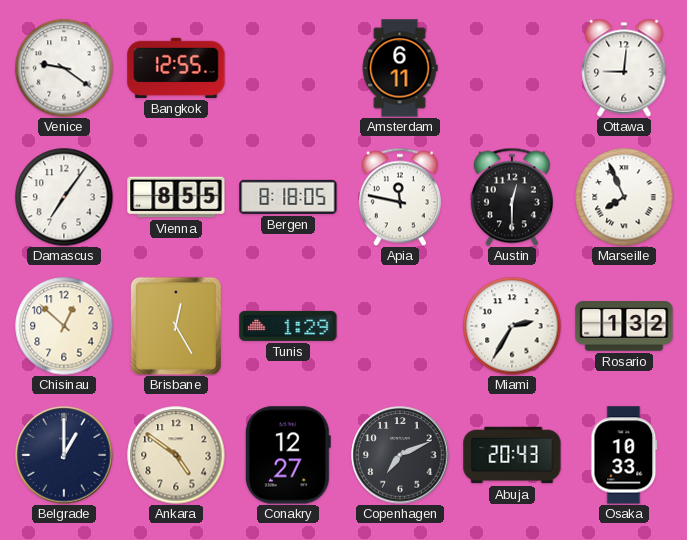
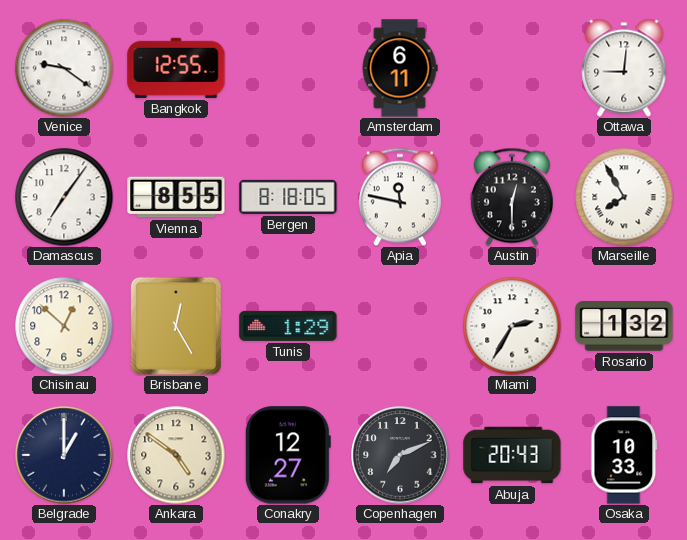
Marseille: 7:56 -> 7:55
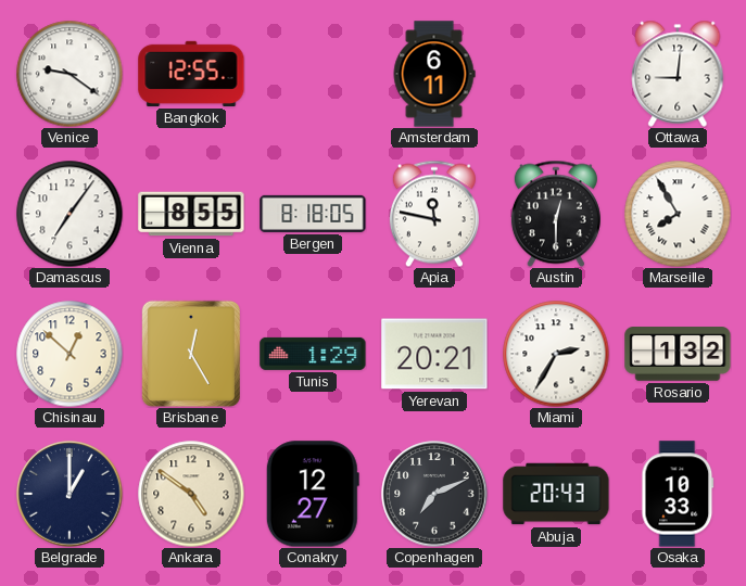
Yerevan: none -> 20:21
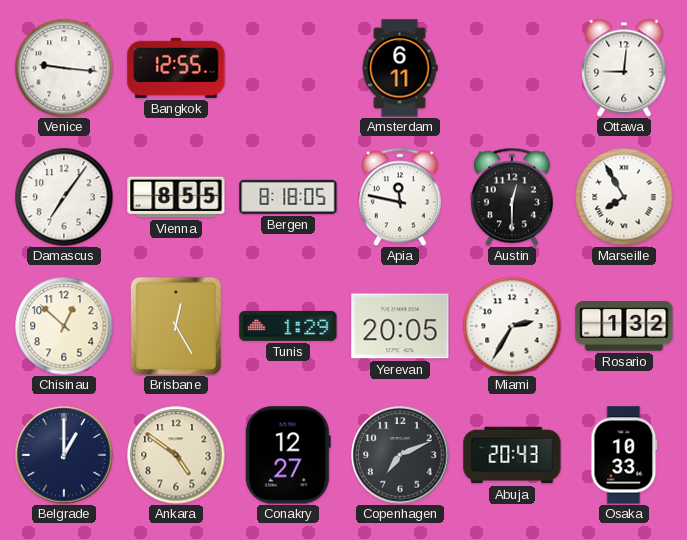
Venice: 9:21 -> 9:16
Yerevan: 20:21 -> 20:05
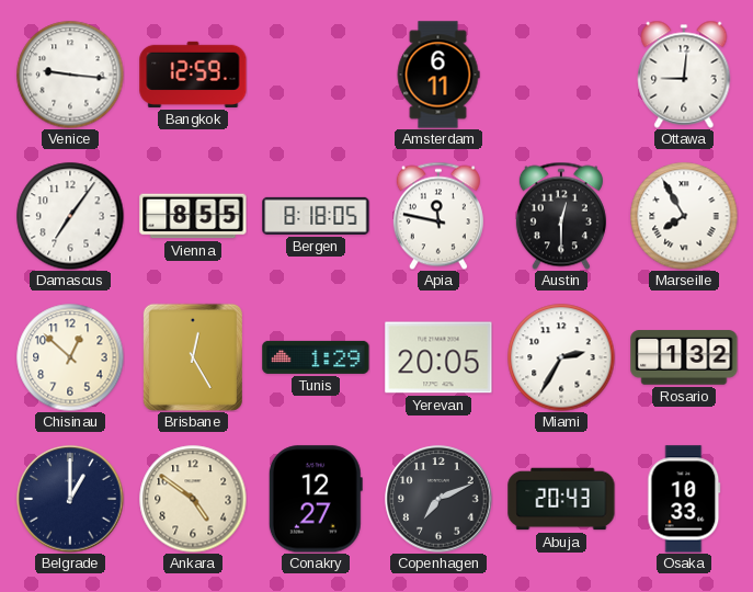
Bangkok: 12:55 -> 12:59
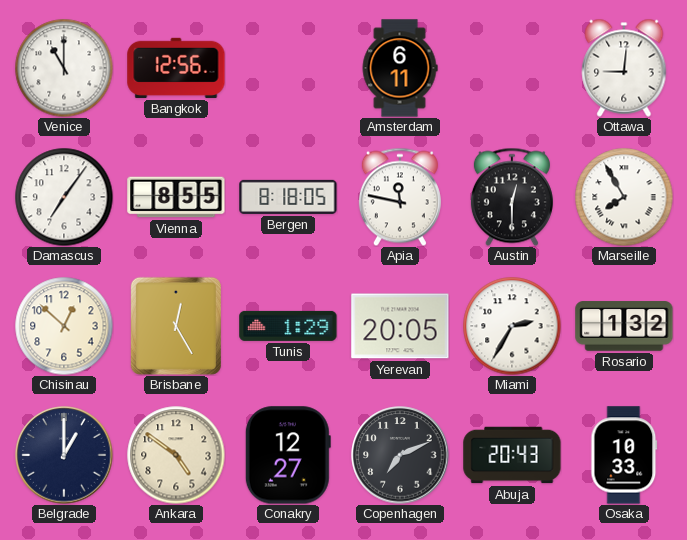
Venice: 9:16 -> 11:00
Bangkok: 12:59 -> 12:56
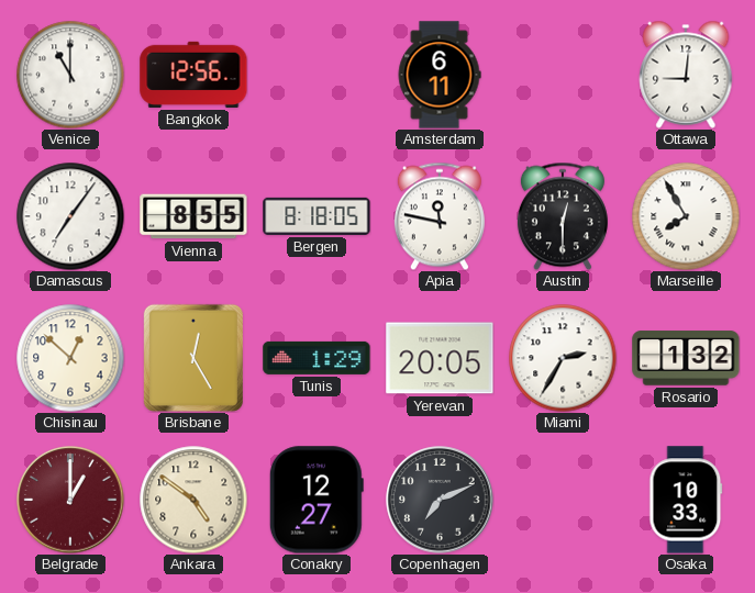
Belgrade dial: navy -> burgundy
Abuja: 20:43 -> none
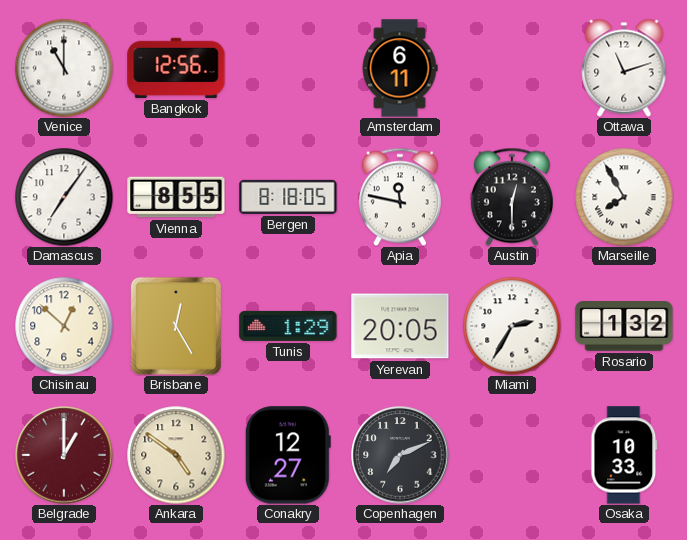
Ottawa: 9:01 -> 11:12
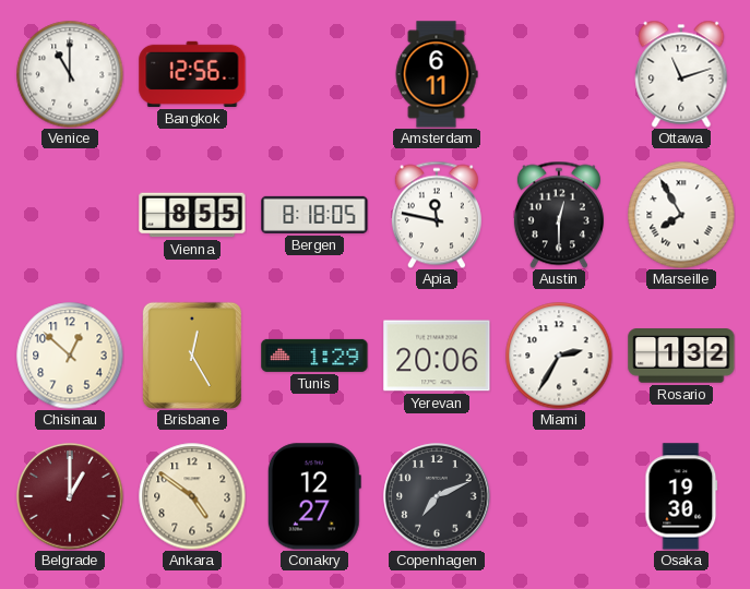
Damascus: 7:06 -> none
Yerevan: 20:05 -> 20:06
Osaka: 10:33 -> 19:30
